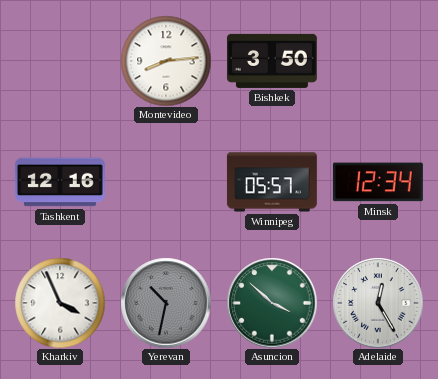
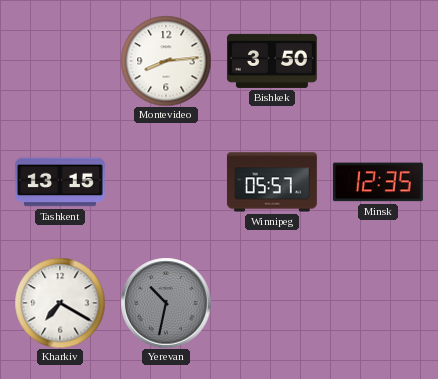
Tashkent: 12:16 -> 13:15
Minsk: 12:34 -> 12:35
Kharkiv: 3:56 -> 7:20
Asuncion: 3:52 -> none
Adelaide: 12:25 -> none
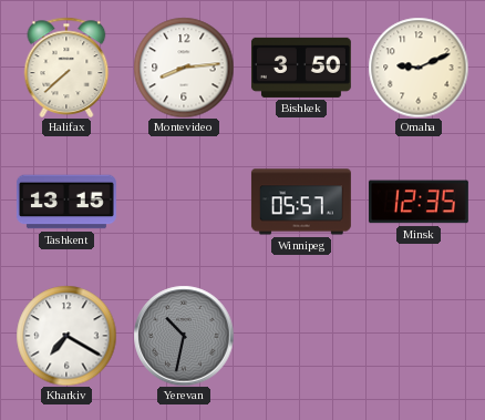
Halifax: none -> 7:38
Omaha: none -> 9:11
